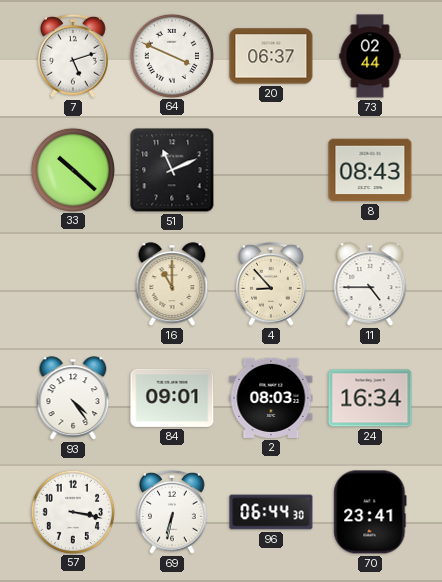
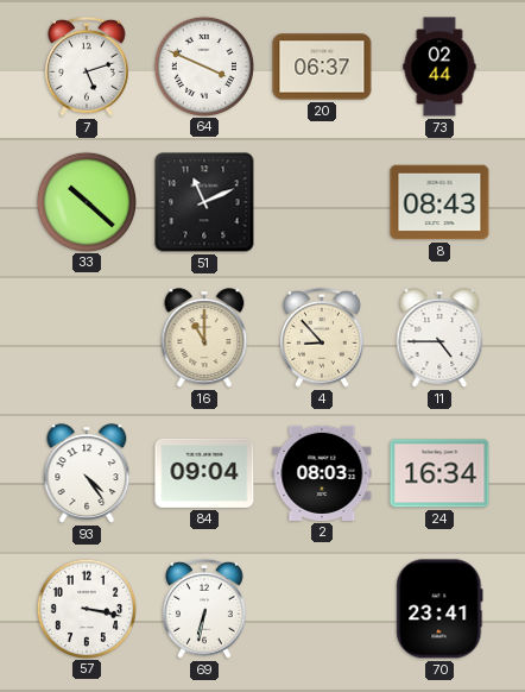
84: 09:01 -> 09:04
96: 06:44 -> none
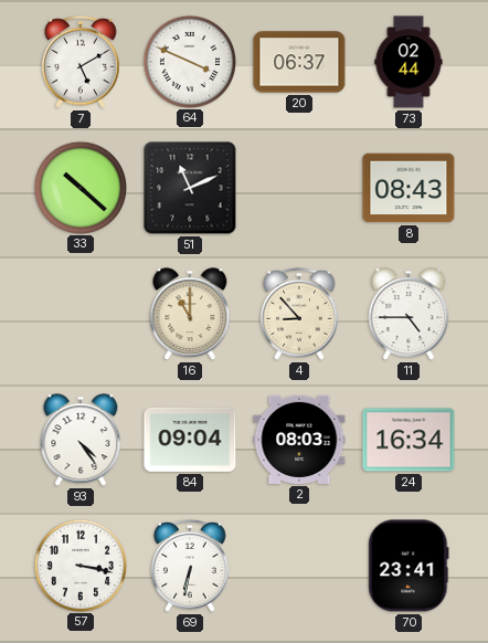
7: 5:12 -> 5:10
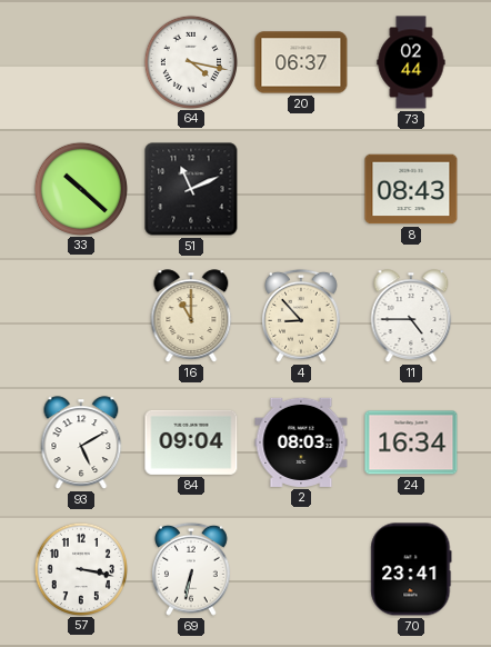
7: 5:10 -> none
64: 3:49 -> 4:17
93: 4:24 -> 5:10
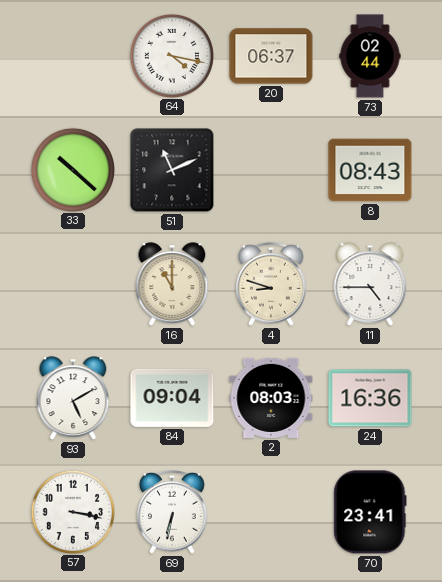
4: 8:53 -> 8:48
24: 16:34 -> 16:36
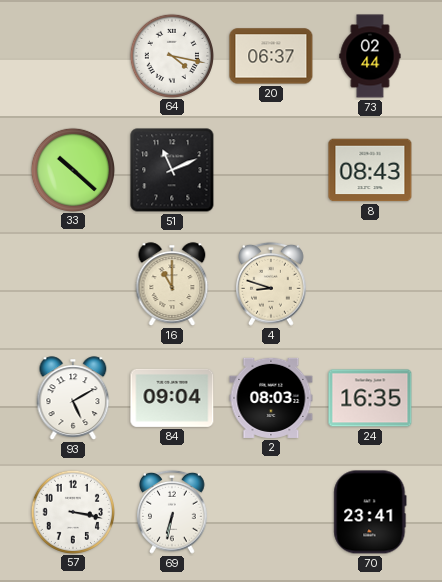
11: 4:45 -> none
24: 16:36 -> 16:35
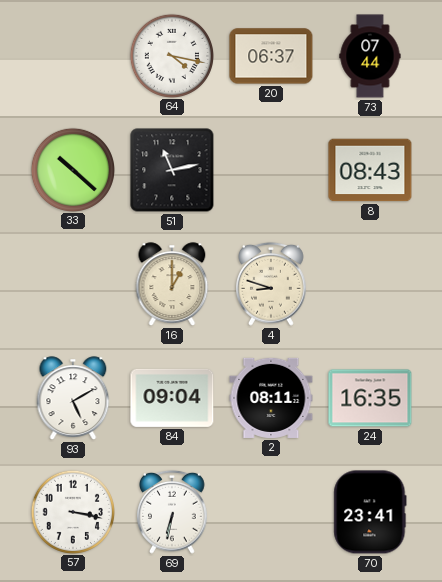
73: 02:44 -> 07:44
51: 11:11 -> 11:13
16: 11:00 -> 1:00
2: 08:03 -> 08:11
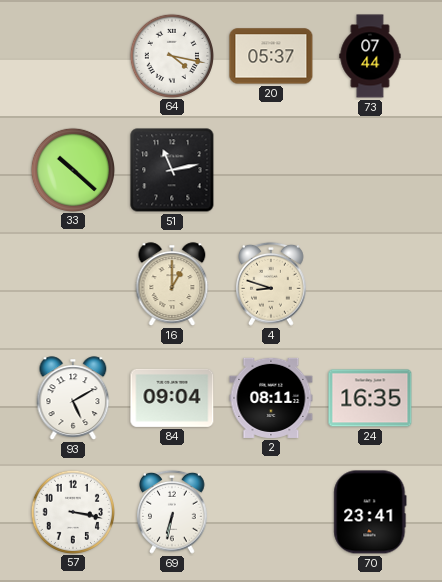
20: 06:37 -> 05:37
8: 08:43 -> none
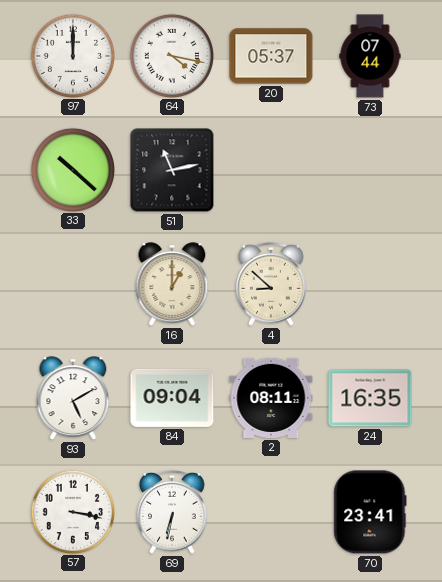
97: none -> 12:00
4: 8:48 -> 8:52
